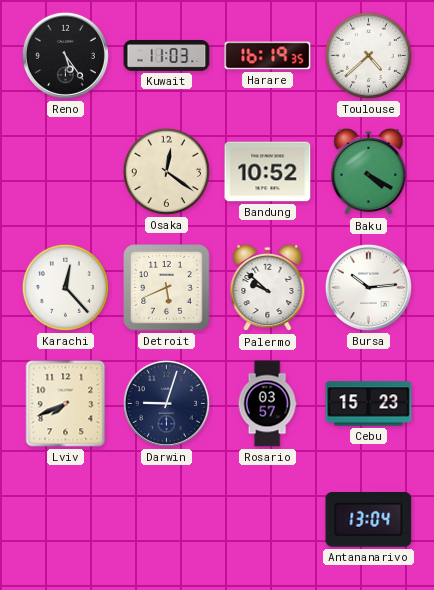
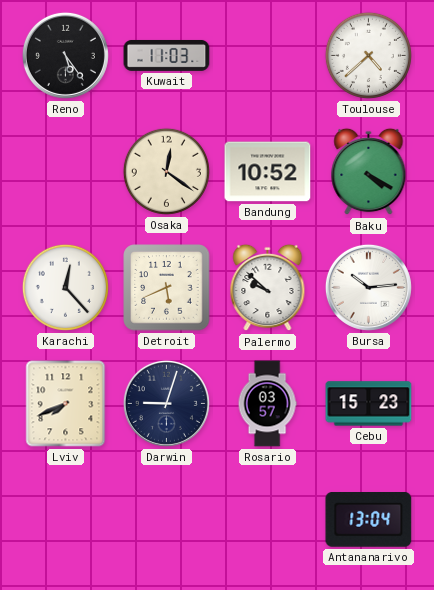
Harare: 16:19 -> none
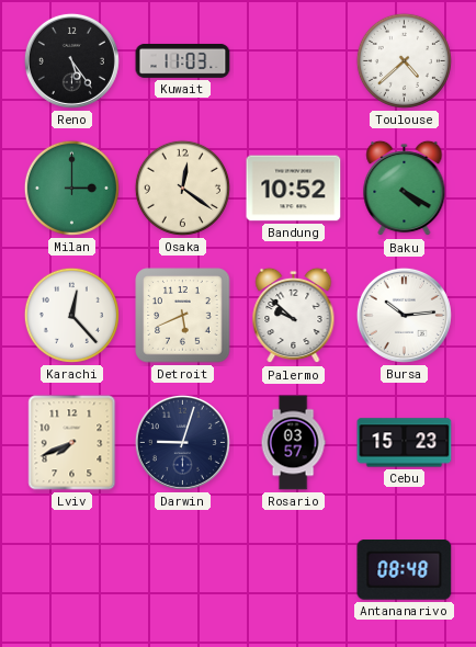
Milan: none -> 3:00
Antananarivo: 13:04 -> 08:48
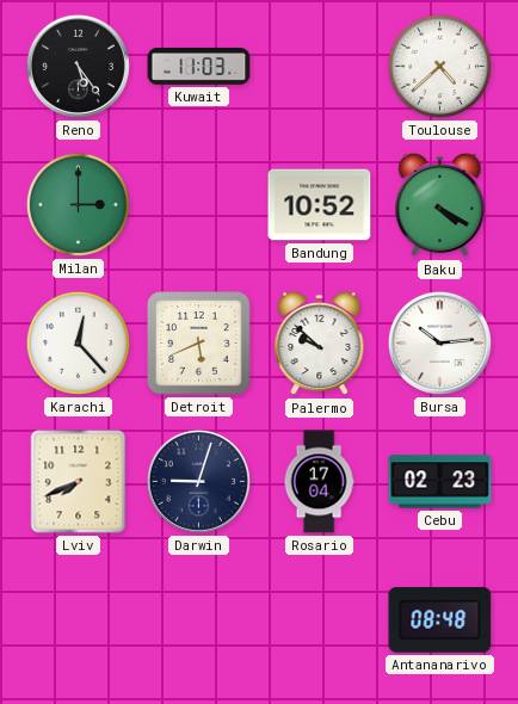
Osaka: 12:21 -> none
Rosario: 03:57 -> 17:04
Cebu: 15:23 -> 02:23
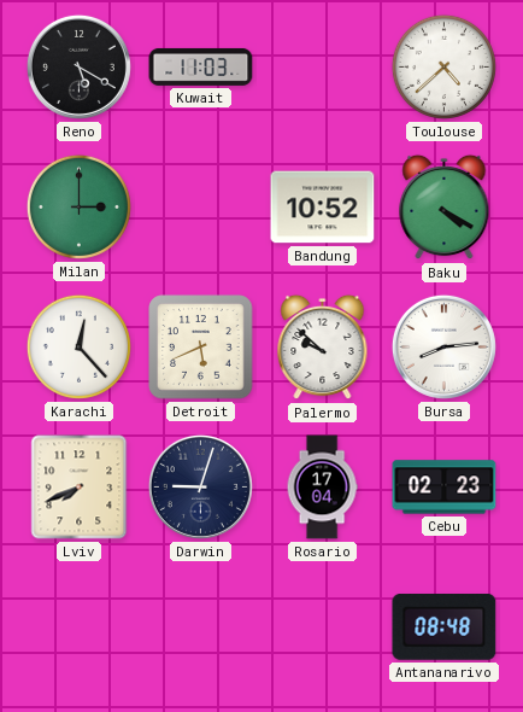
Reno: 5:24 -> 5:20
Bursa: 10:14 -> 8:14
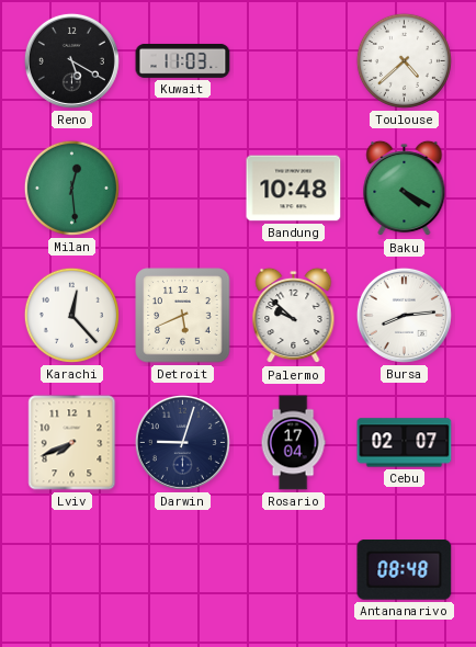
Milan: 3:00 -> 12:29
Bandung: 10:52 -> 10:48
Cebu: 02:23 -> 02:07
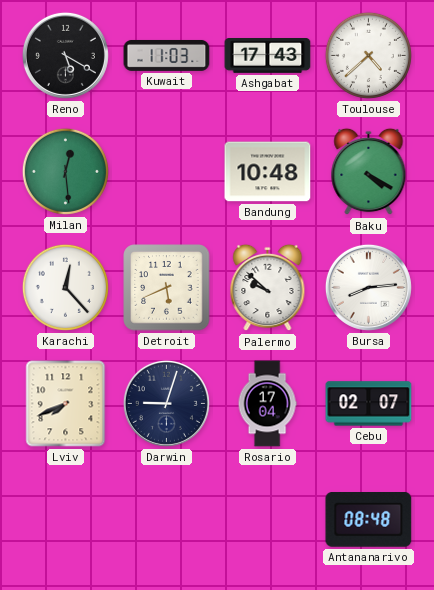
Ashgabat: none -> 17:43
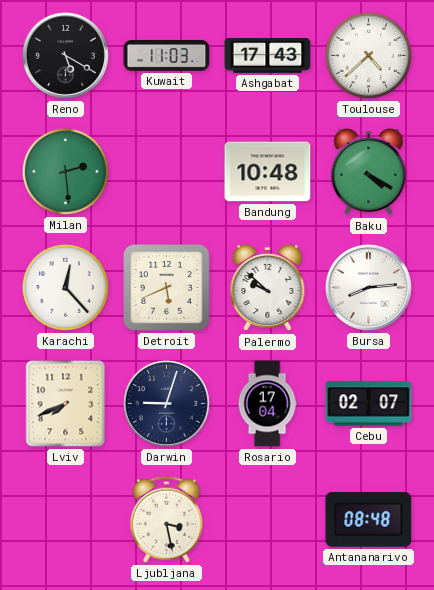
Milan: 12:29 -> 2:29
Ljubljana: none -> 3:28
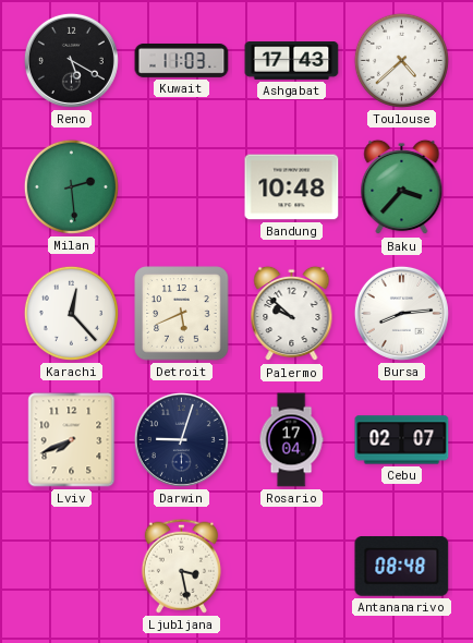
Baku: 4:20 -> 3:37
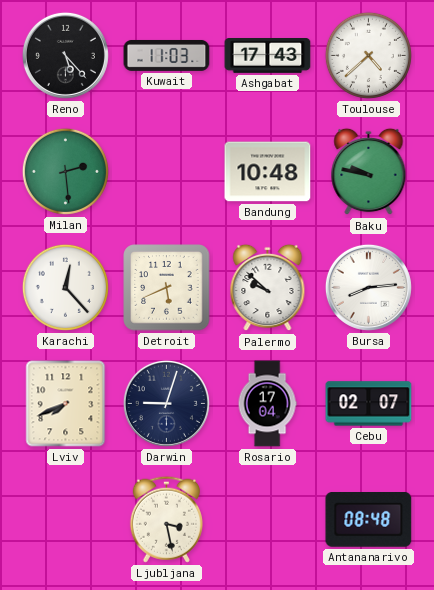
Reno: 5:20 -> 5:23
Baku: 3:37 -> 9:47
